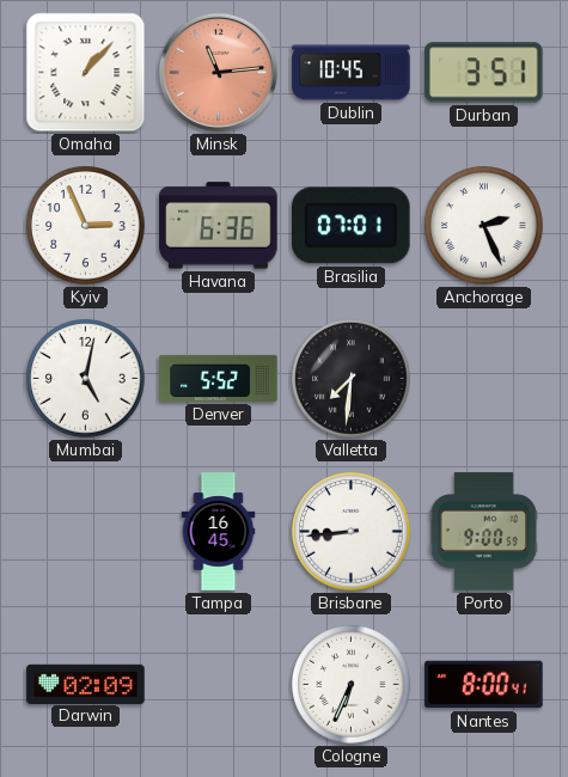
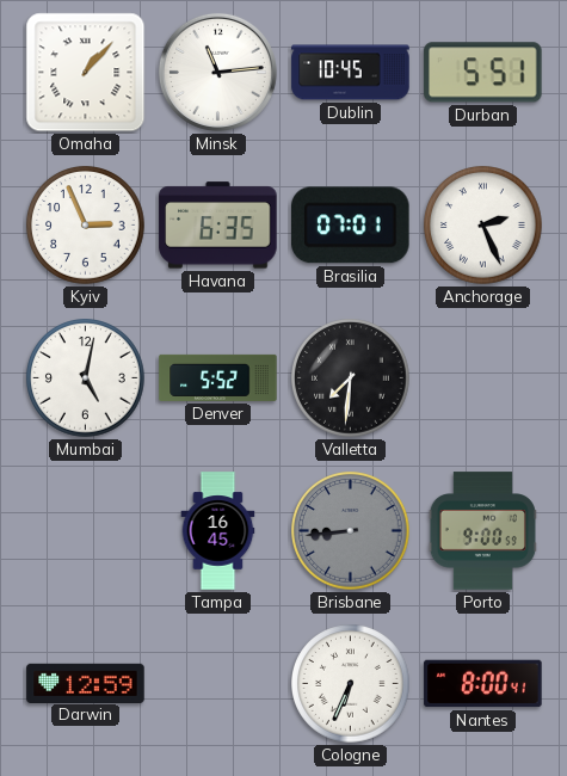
Minsk dial: salmon -> white
Durban: 3:51 -> 5:51
Havana: 6:36 -> 6:35
Brisbane dial: white -> grey
Darwin: 02:09 -> 12:59
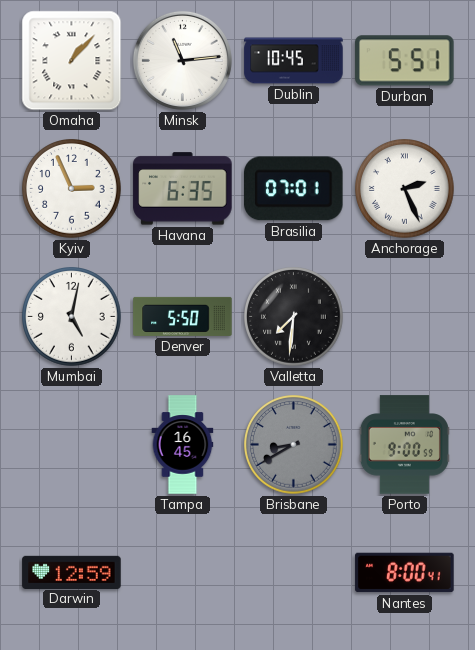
Denver: 5:52 -> 5:50
Brisbane: 8:44 -> 8:40
Cologne: 6:34 -> none
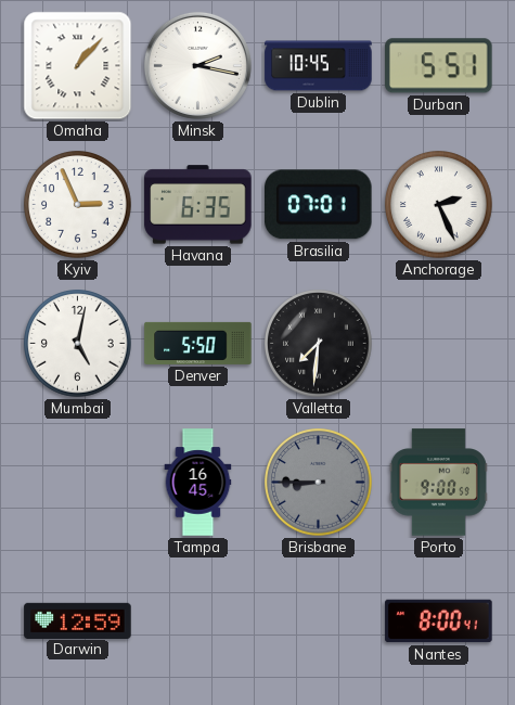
Minsk: 11:14 -> 2:17
Brisbane: 8:40 -> 8:45
